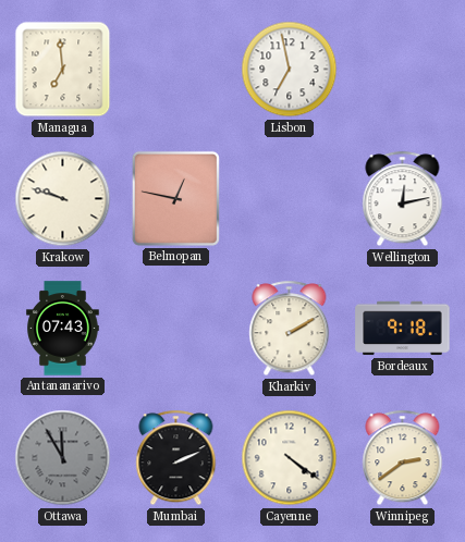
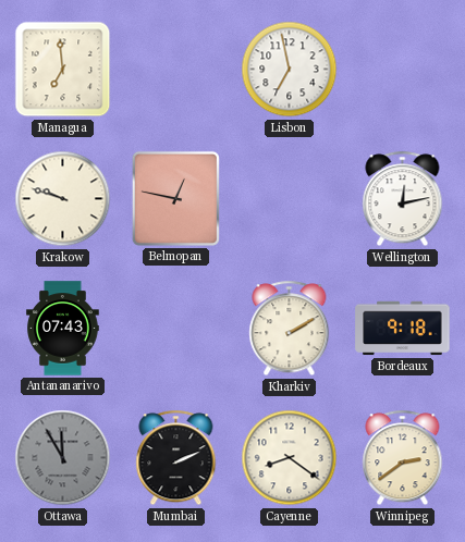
Cayenne: 4:21 -> 8:21
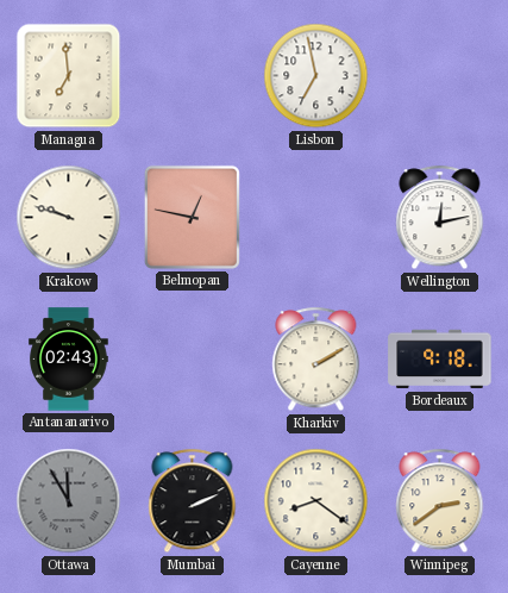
Antananarivo: 07:43 -> 02:43
